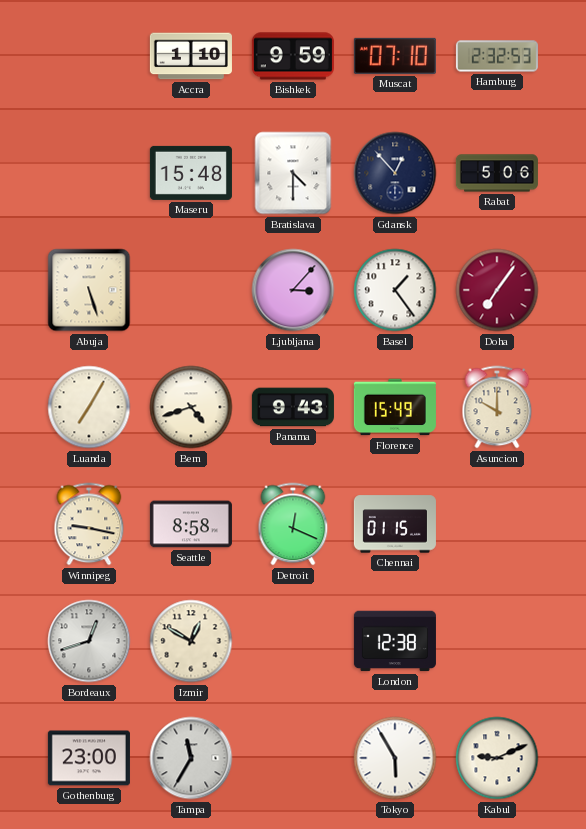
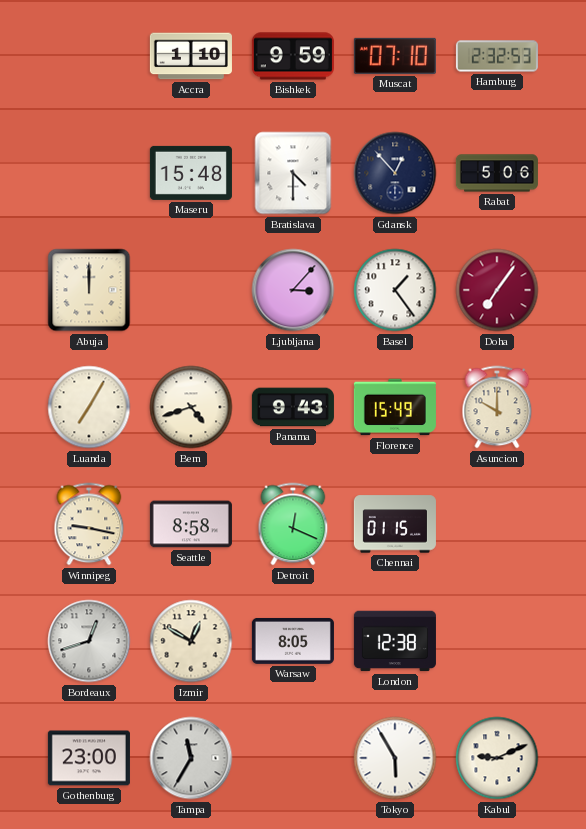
Abuja: 5:27 -> 12:00
Warsaw: none -> 8:05
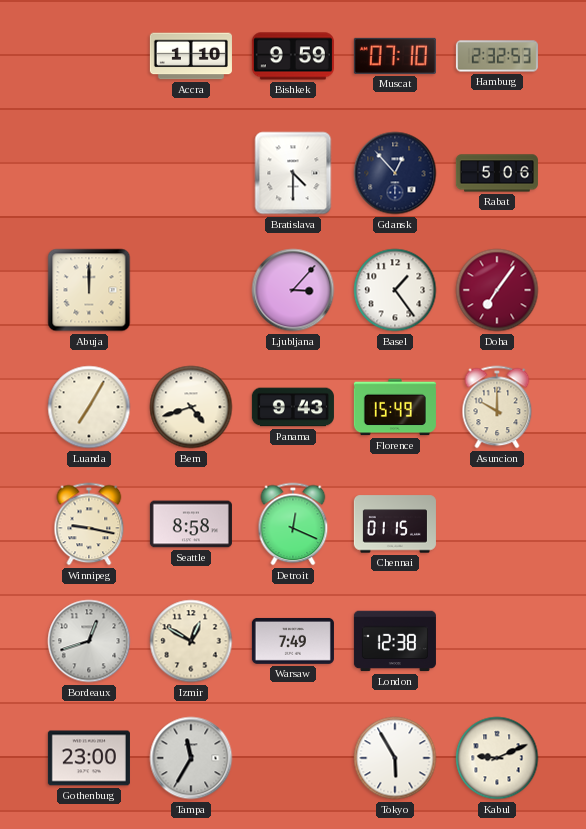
Maseru: 15:48 -> none
Warsaw: 8:05 -> 7:49
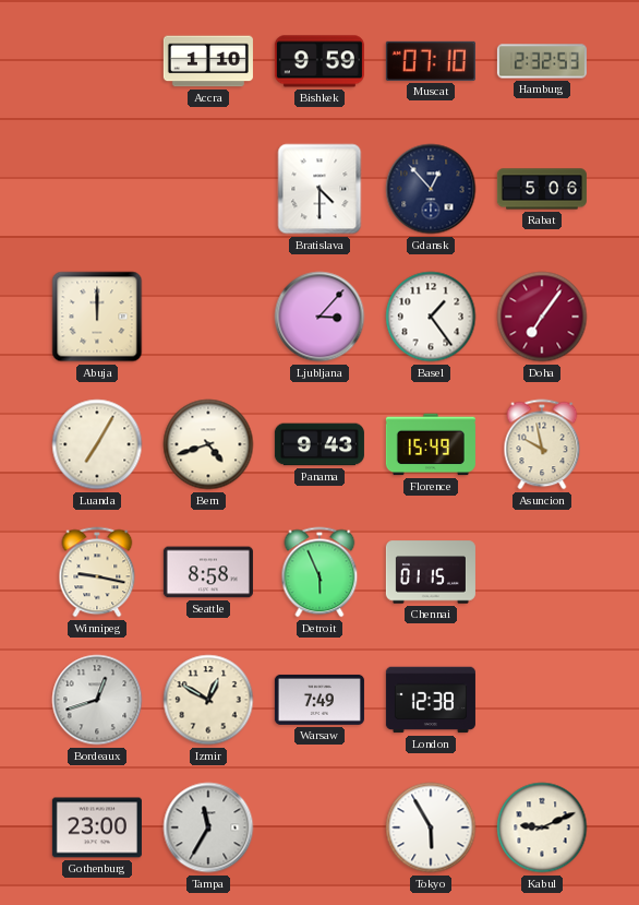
Asuncion: 10:00 -> 9:58
Detroit: 12:19 -> 5:56
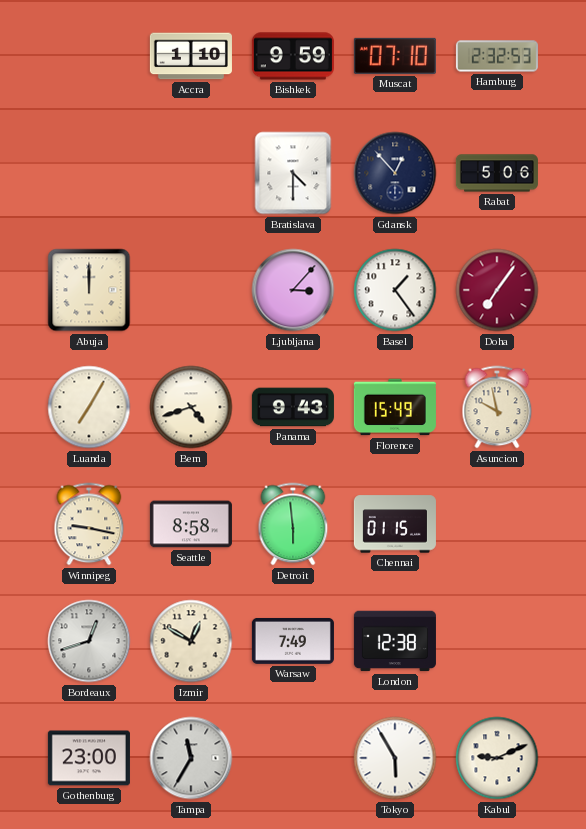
Detroit: 5:56 -> 5:59
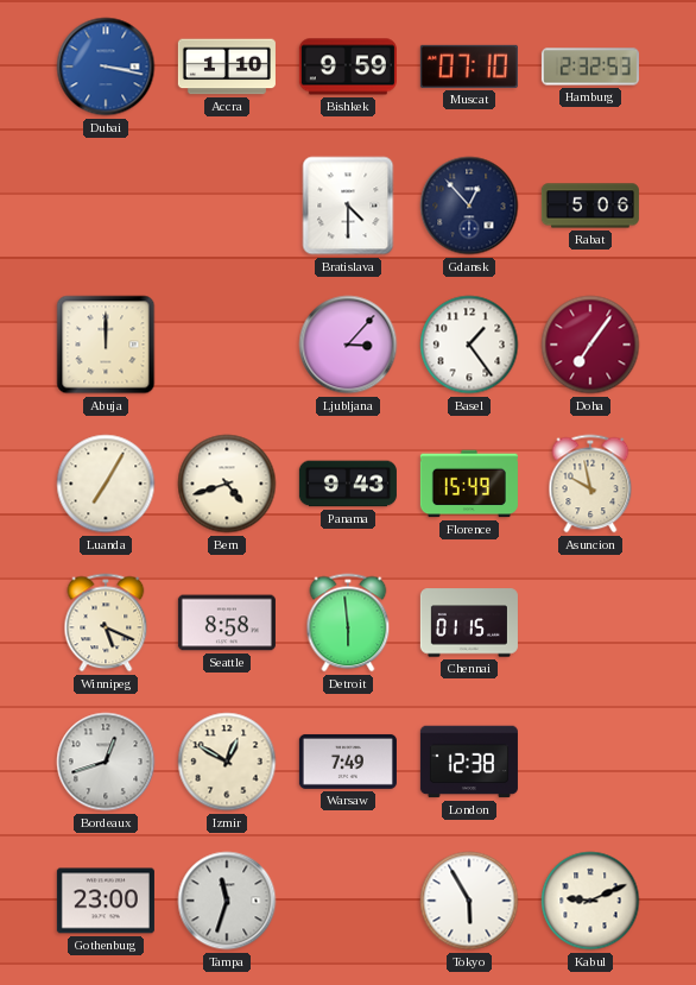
Dubai: none -> 3:17
Winnipeg: 9:17 -> 5:19
Tampa: 11:35 -> 11:33
